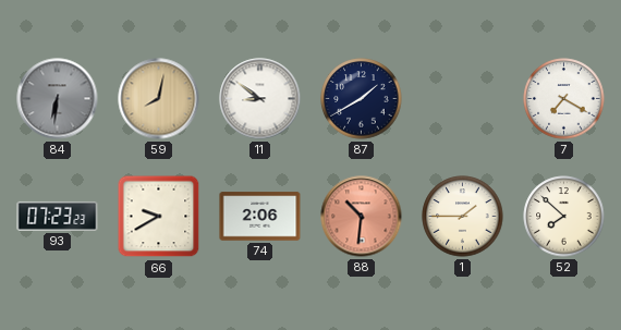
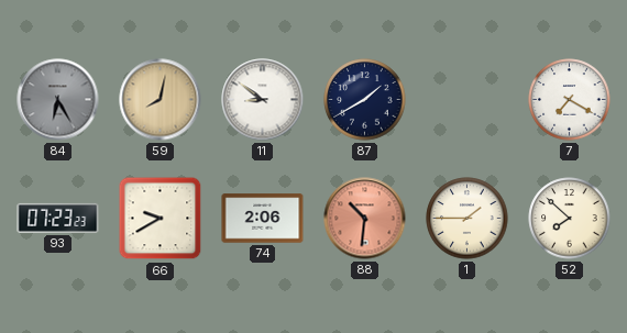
84: 6:31 -> 6:25
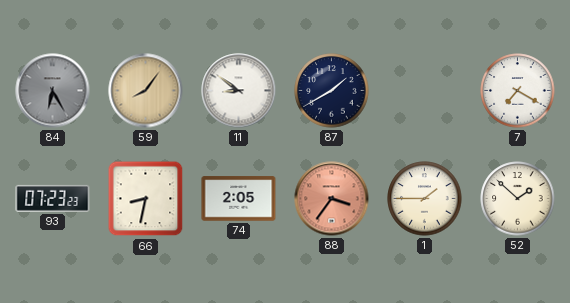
59: 8:02 -> 8:06
66: 9:40 -> 8:32
74: 2:06 -> 2:05
88: 10:31 -> 3:36
52: 7:52 -> 1:52
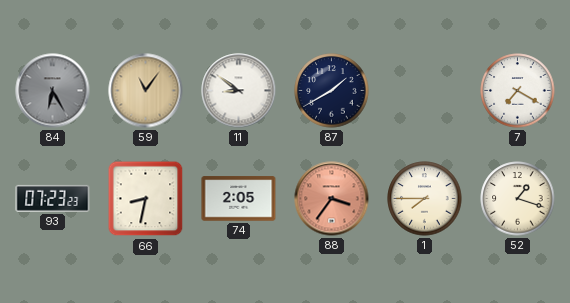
59: 8:06 -> 11:06
1: 1:45 -> 7:45
52: 1:52 -> 1:18
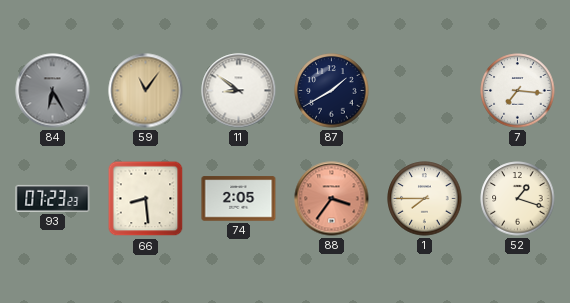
7: 7:20 -> 7:16
66: 8:32 -> 8:29
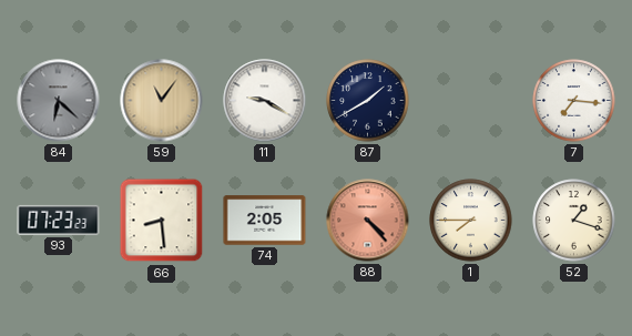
84: 6:25 -> 6:22
11: 8:51 -> 9:20
88: 3:36 -> 4:23
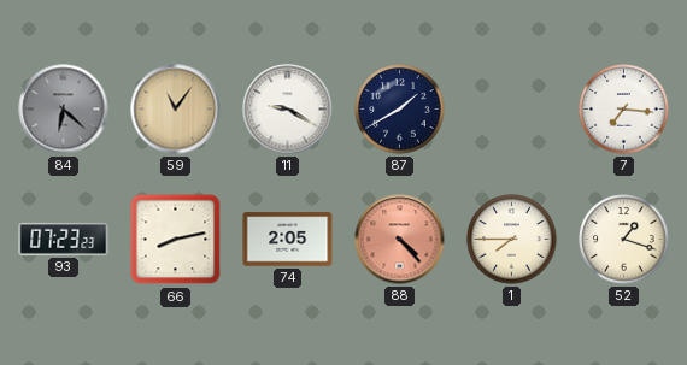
66: 8:29 -> 8:13
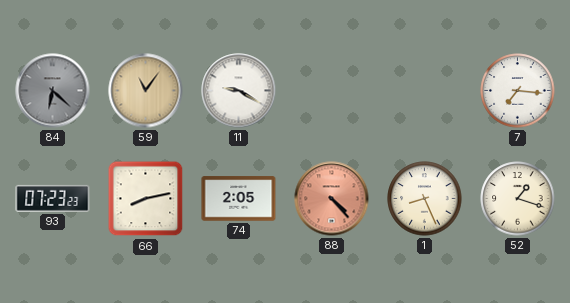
87: 1:40 -> none
1: 7:45 -> 8:26
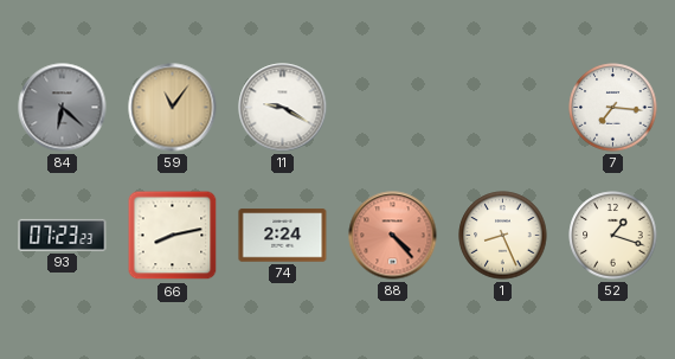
74: 2:05 -> 2:24
